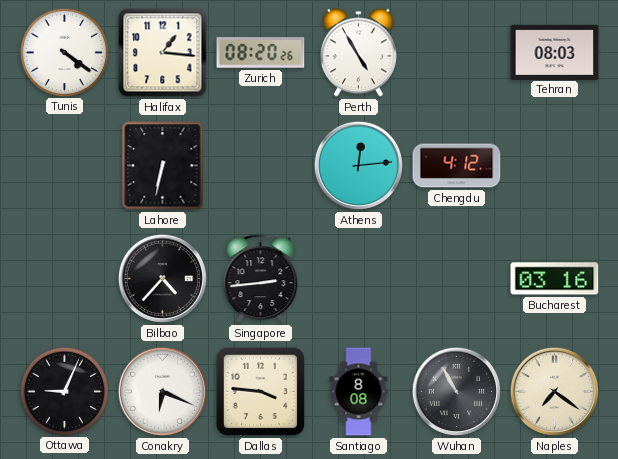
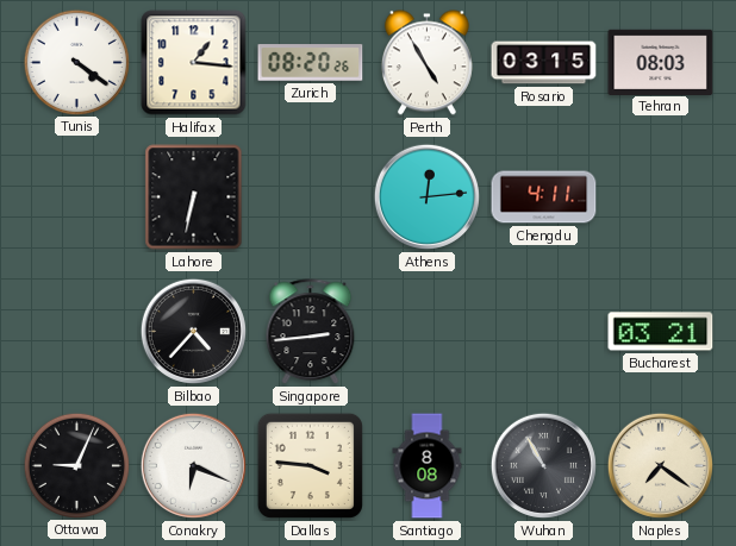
Rosario: none -> 03:15
Chengdu: 4:12 -> 4:11
Bucharest: 03:16 -> 03:21
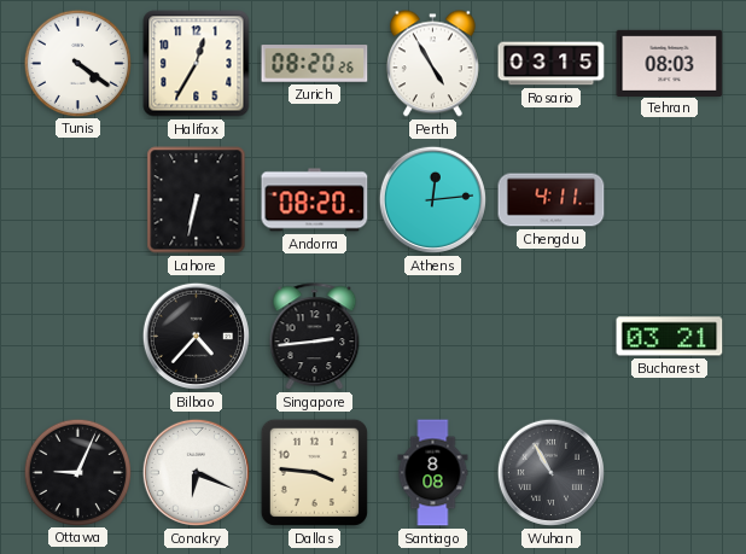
Halifax: 1:16 -> 12:35
Andorra: none -> 08:20
Naples: 7:21 -> none
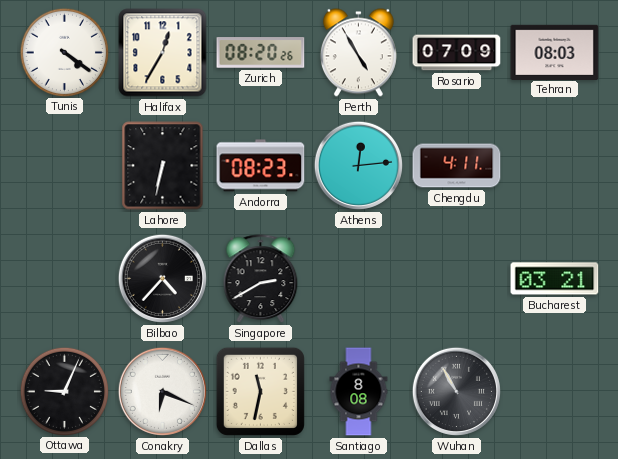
Rosario: 03:15 -> 07:09
Andorra: 08:20 -> 08:23
Singapore: 2:44 -> 2:40
Dallas: 3:46 -> 11:32
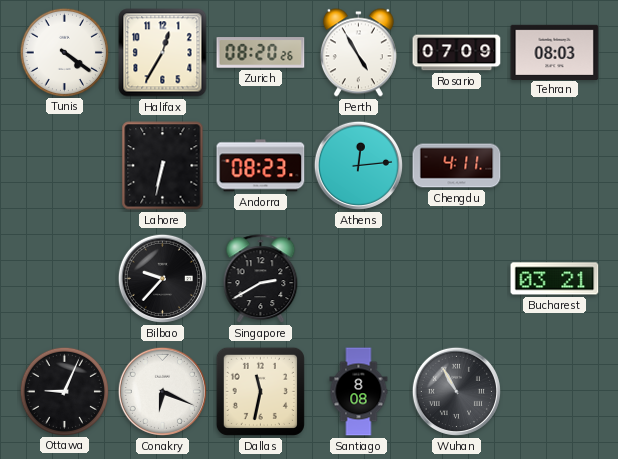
Bilbao: 4:37 -> 9:37
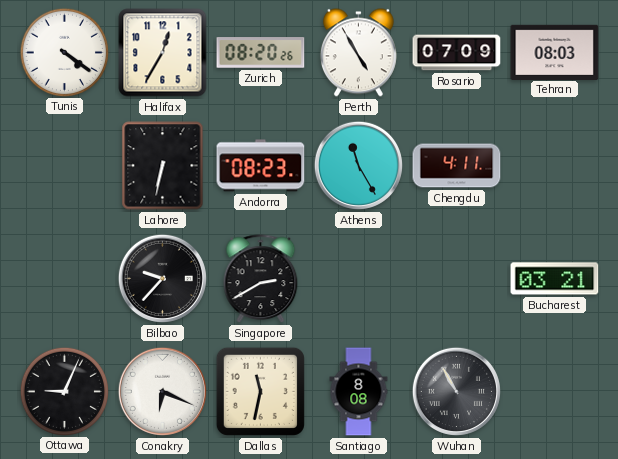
Athens: 12:14 -> 11:25
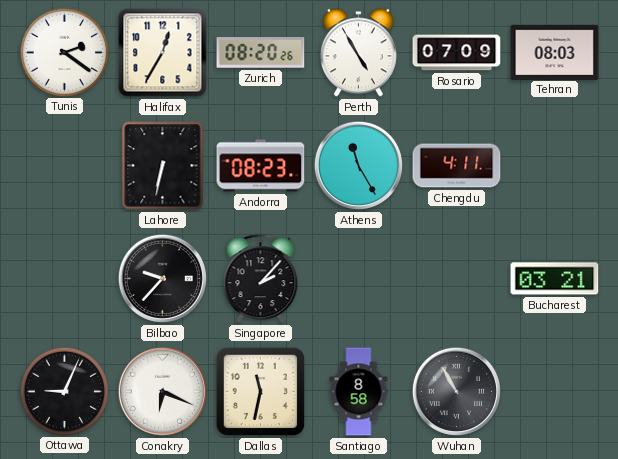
Tunis: 4:21 -> 2:21
Singapore: 2:40 -> 2:07
Santiago: 8:08 -> 8:58
